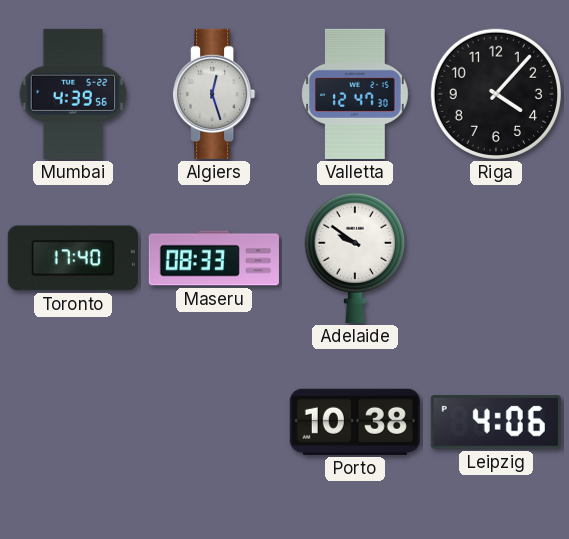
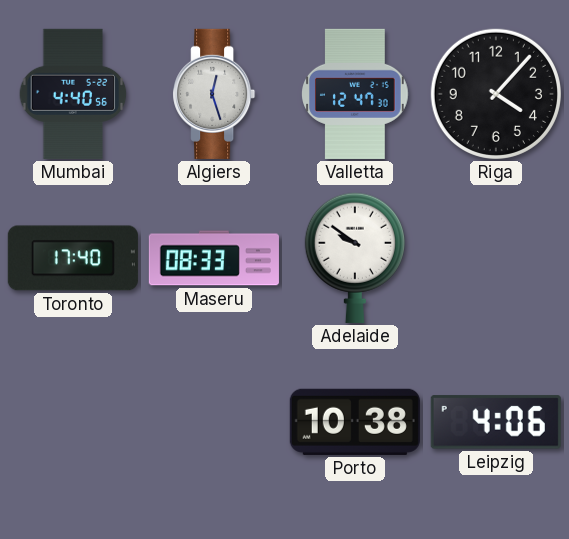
Mumbai: 4:39 -> 4:40
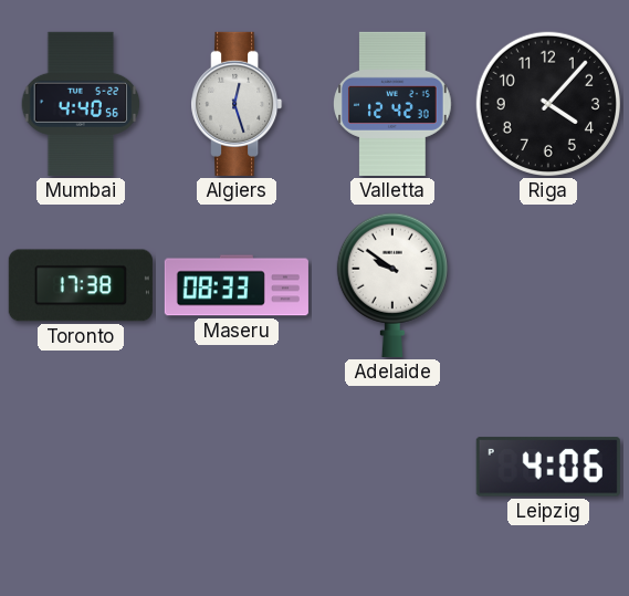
Valletta: 12:47 -> 12:42
Toronto: 17:40 -> 17:38
Porto: 10:38 -> none
